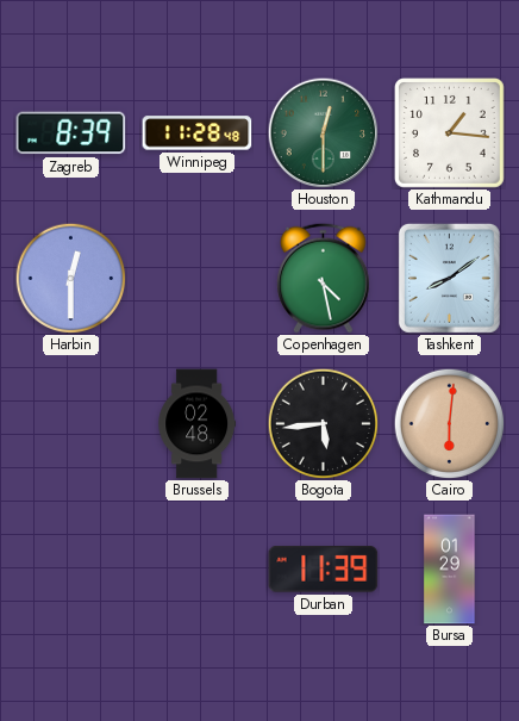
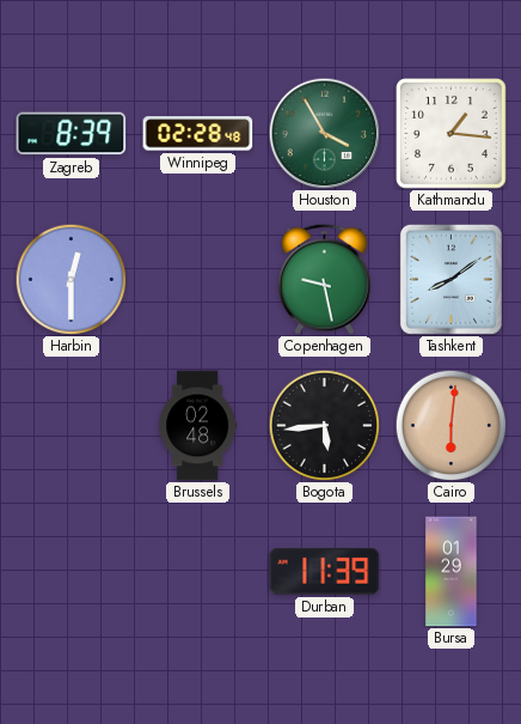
Winnipeg: 11:28 -> 02:28
Houston: 12:30 -> 3:55
Copenhagen: 4:28 -> 9:28
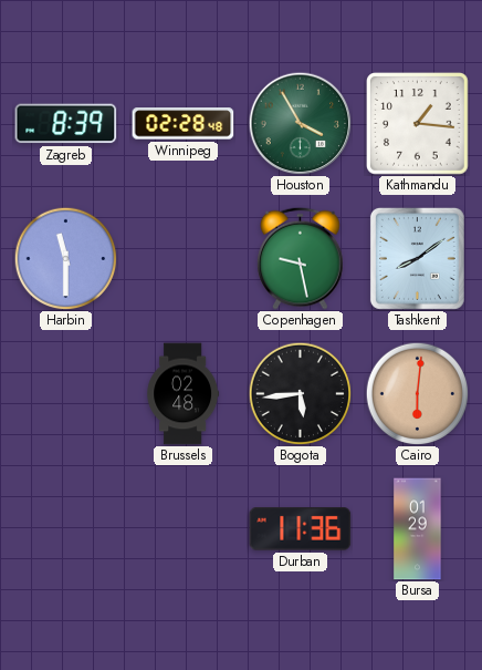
Harbin: 12:30 -> 11:30
Durban: 11:39 -> 11:36
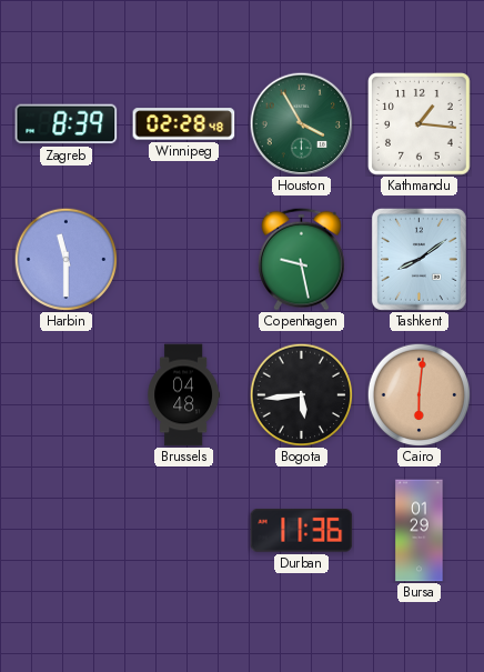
Brussels: 02:48 -> 04:48
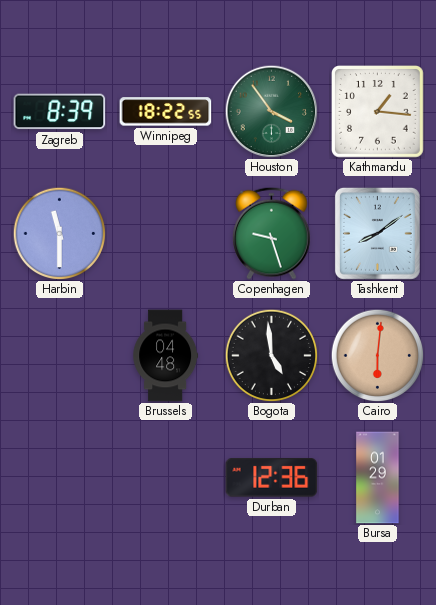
Winnipeg: 02:28 -> 18:22
Houston: 3:55 -> 3:54
Copenhagen: 9:28 -> 9:27
Bogota: 5:44 -> 4:59
Durban: 11:36 -> 12:36
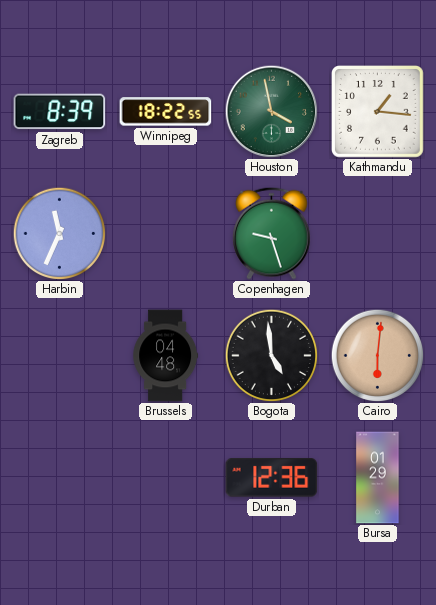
Houston: 3:54 -> 3:58
Harbin: 11:30 -> 11:34
Tashkent: 8:09 -> none
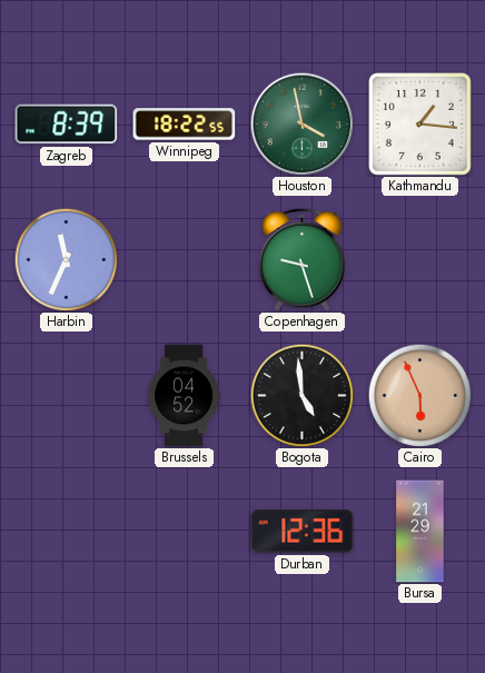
Brussels: 04:48 -> 04:52
Cairo: 6:01 -> 5:56
Bursa: 01:29 -> 21:29
